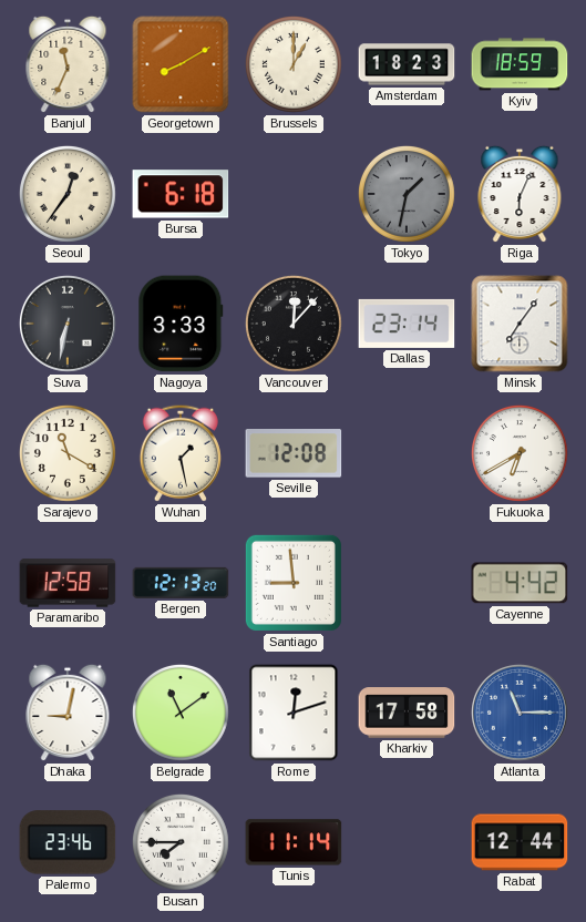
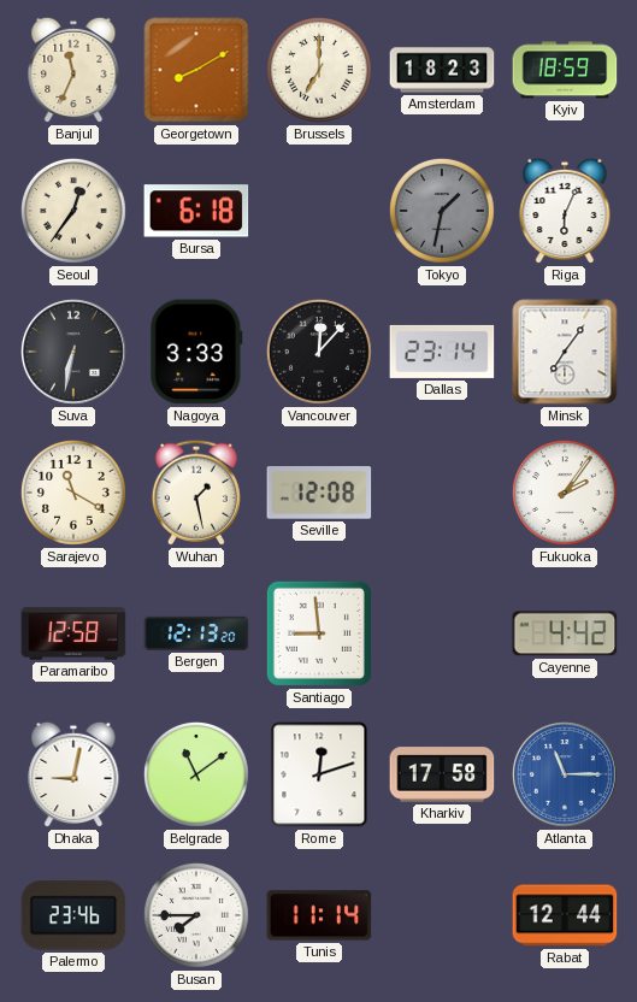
Brussels: 1:00 -> 7:00
Fukuoka: 6:40 -> 2:06
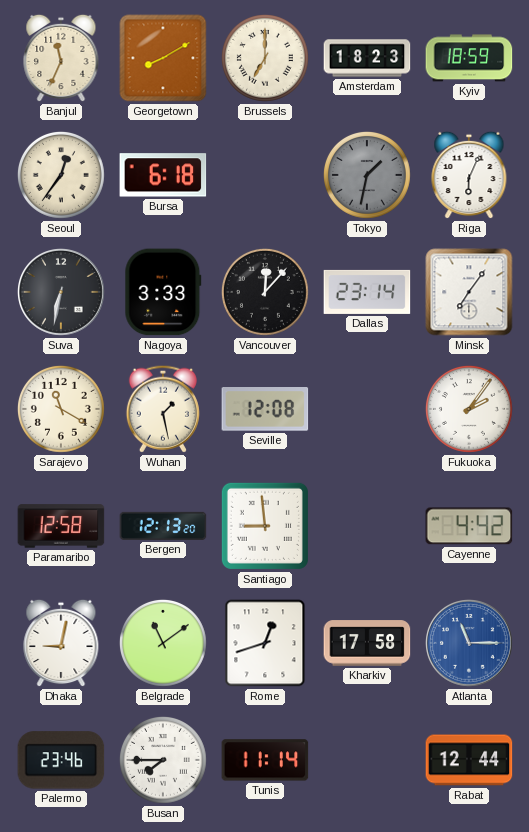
Rome: 12:12 -> 12:42
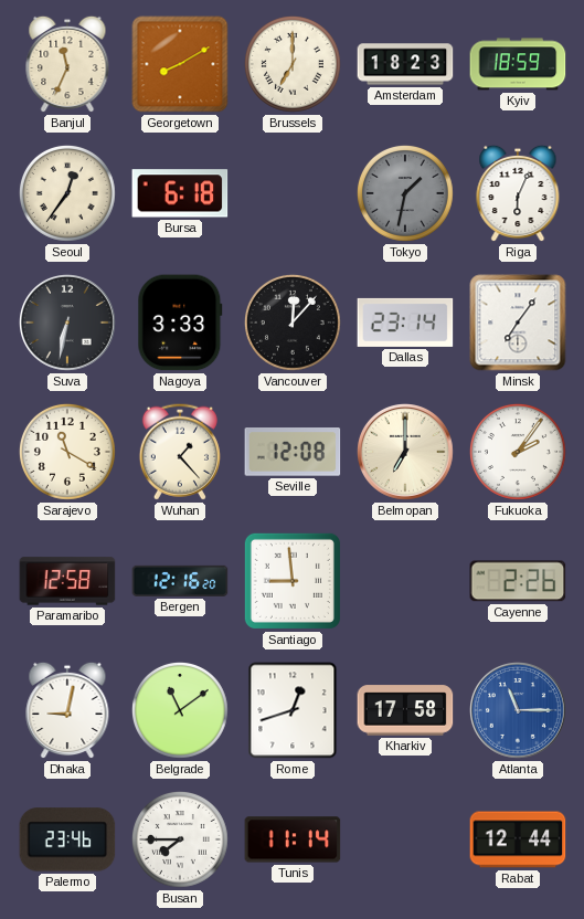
Wuhan: 1:28 -> 1:23
Belmopan: none -> 7:00
Bergen: 12:13 -> 12:16
Cayenne: 4:42 -> 2:26
